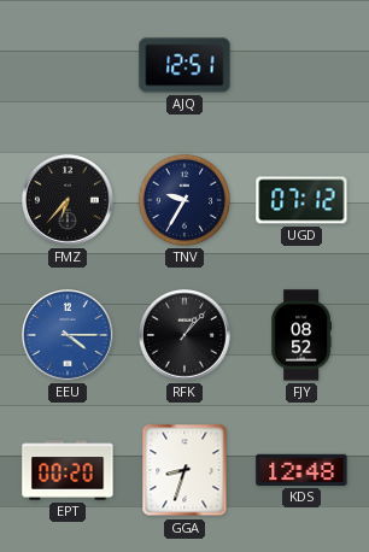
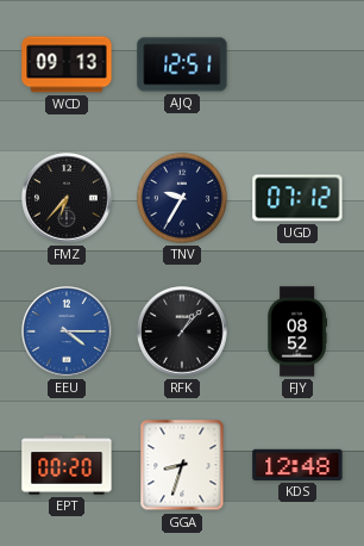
WCD: none -> 09:13
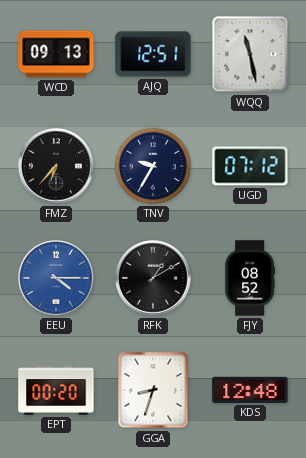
WQQ: none -> 11:28
RFK: 1:07 -> 1:10
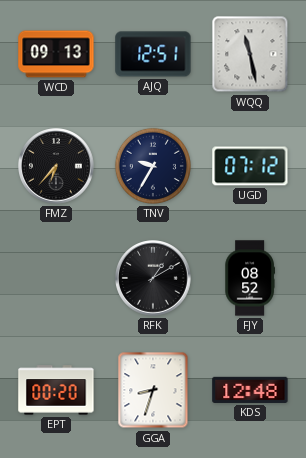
EEU: 4:15 -> none
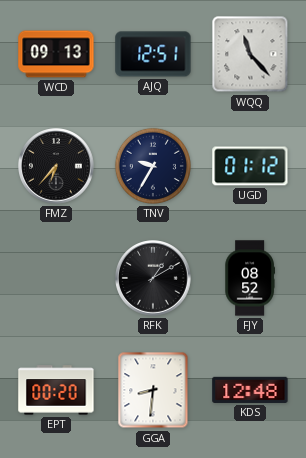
WQQ: 11:28 -> 11:23
UGD: 07:12 -> 01:12
GGA: 8:33 -> 8:31
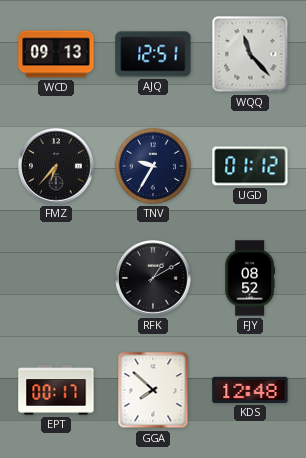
EPT: 00:20 -> 00:17
GGA: 8:31 -> 7:52
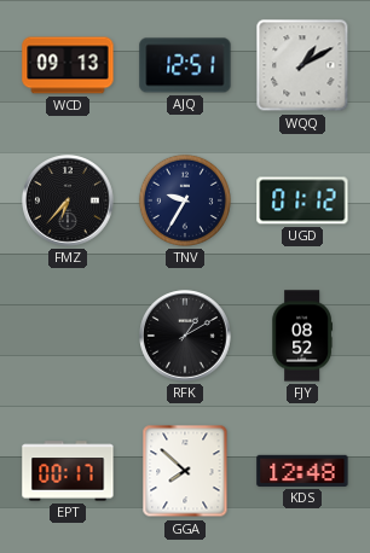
WQQ: 11:23 -> 1:10
